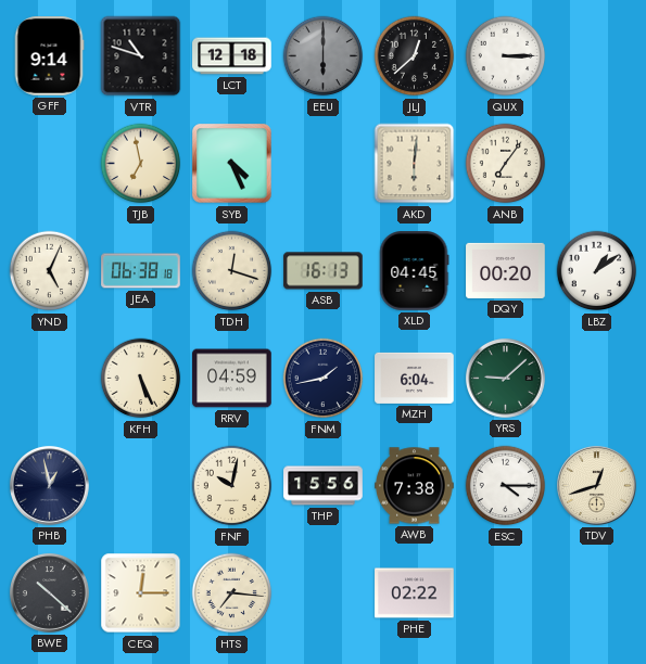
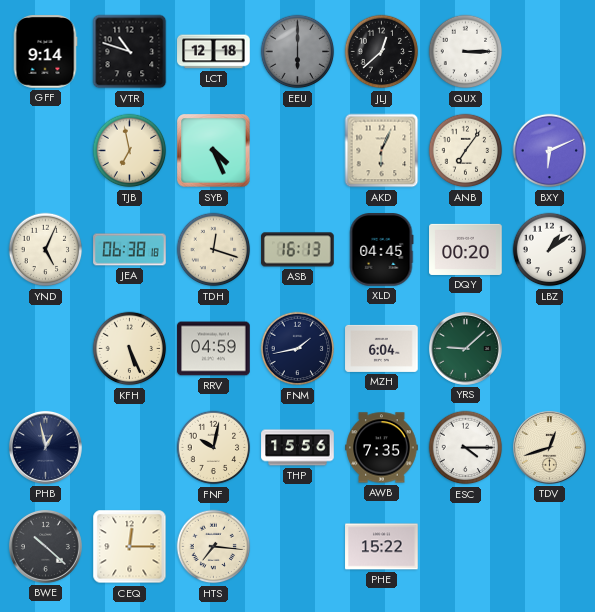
AKD: 6:01 -> 6:04
BXY: none -> 6:11
AWB: 7:38 -> 7:35
PHE: 02:22 -> 15:22
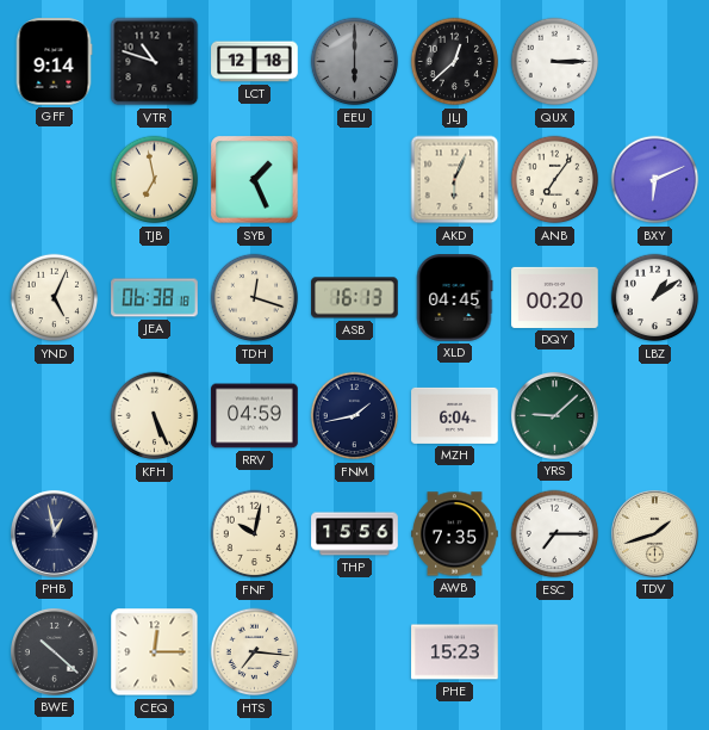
SYB: 4:26 -> 1:26
ESC: 4:15 -> 7:15
TDV: 12:42 -> 1:42
PHE: 15:22 -> 15:23
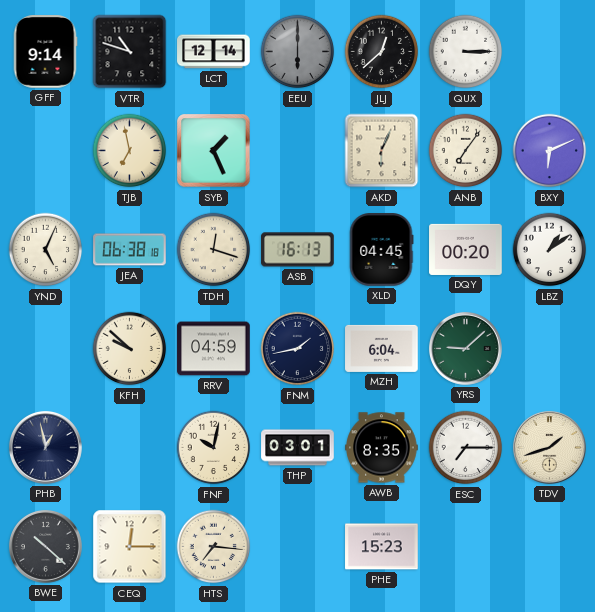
LCT: 12:18 -> 12:14
KFH: 5:26 -> 9:52
THP: 15:56 -> 03:01
AWB: 7:35 -> 8:35
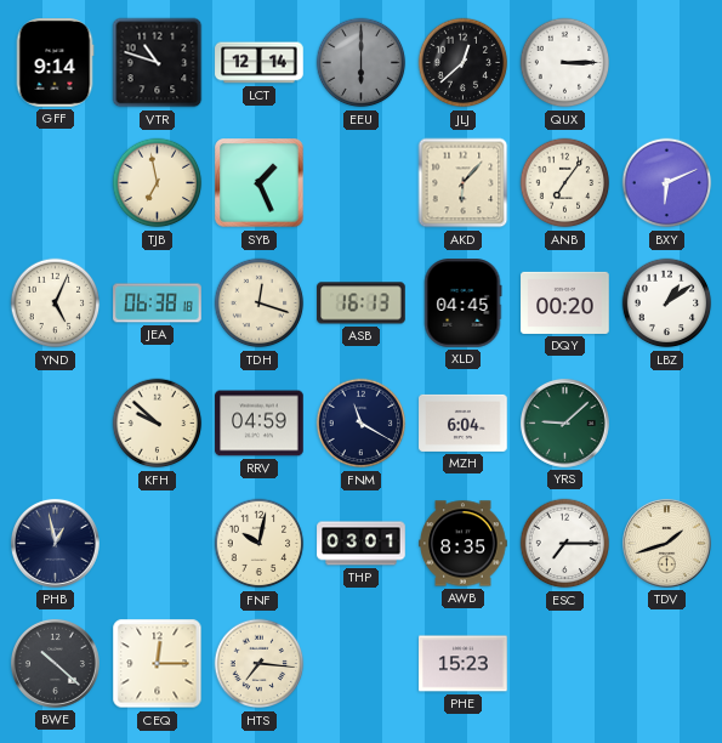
AKD: 6:04 -> 6:07
FNM: 1:43 -> 11:20
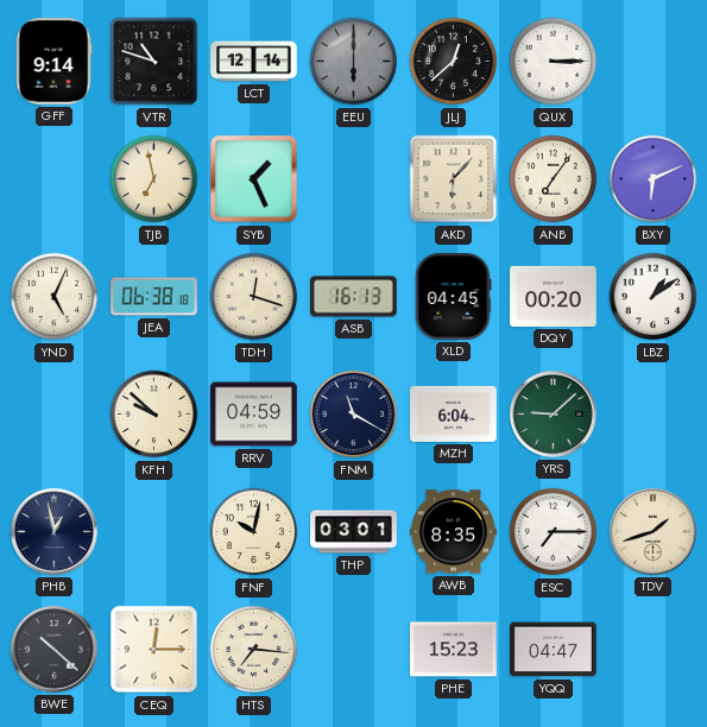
YQQ: none -> 04:47
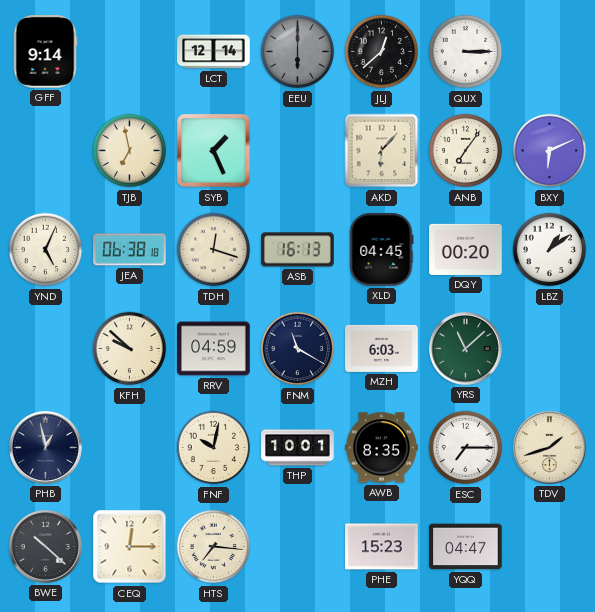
VTR: 10:48 -> none
MZH: 6:04 -> 6:03
YRS: 9:08 -> 11:08
THP: 03:01 -> 10:01
